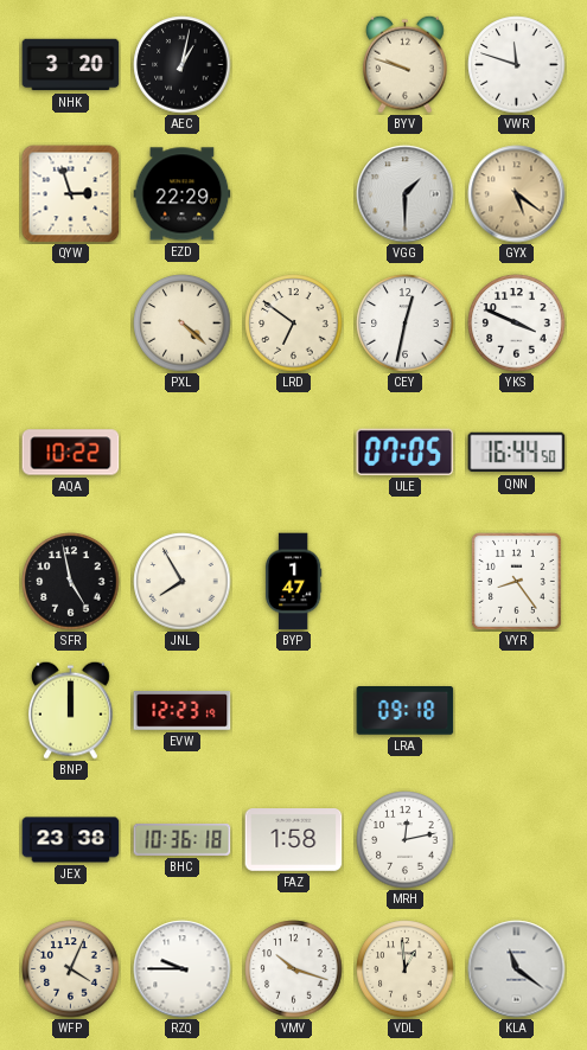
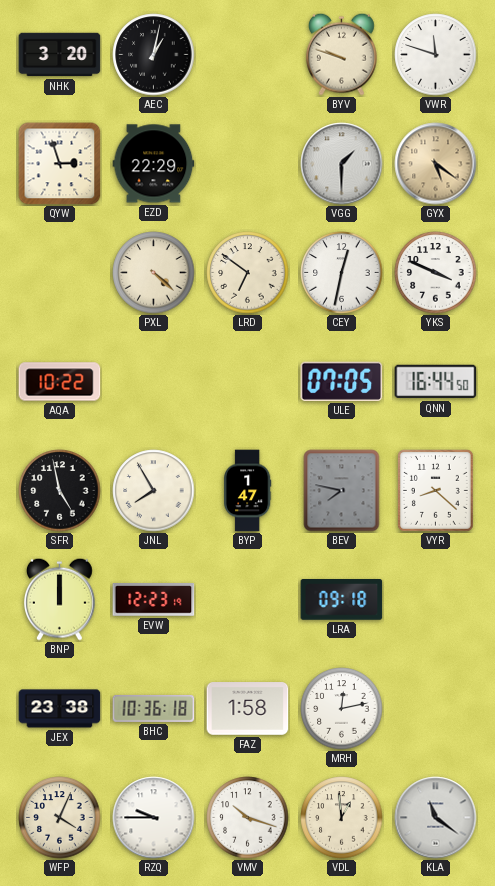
BEV: none -> 7:47
VYR: 8:24 -> 8:22
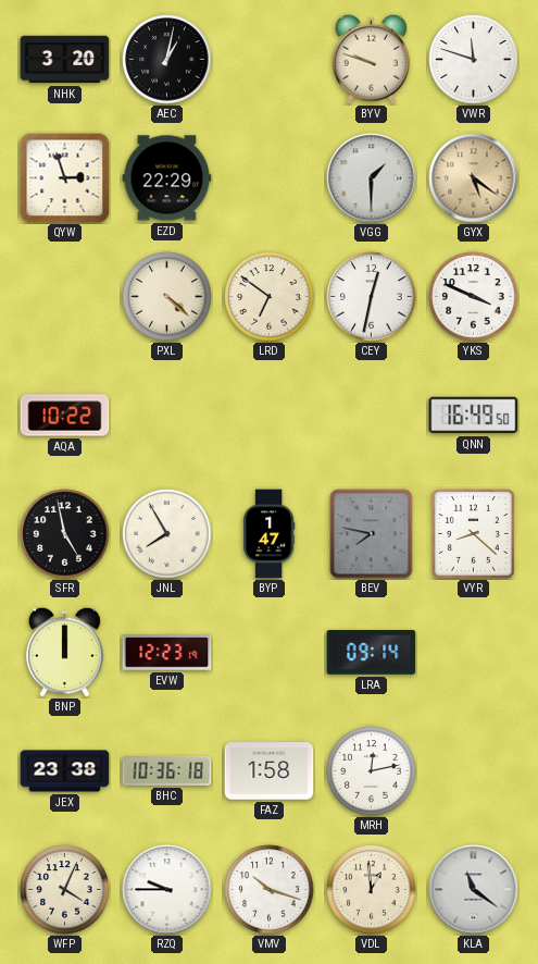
ULE: 07:05 -> none
QNN: 16:44 -> 16:49
LRA: 09:18 -> 09:14
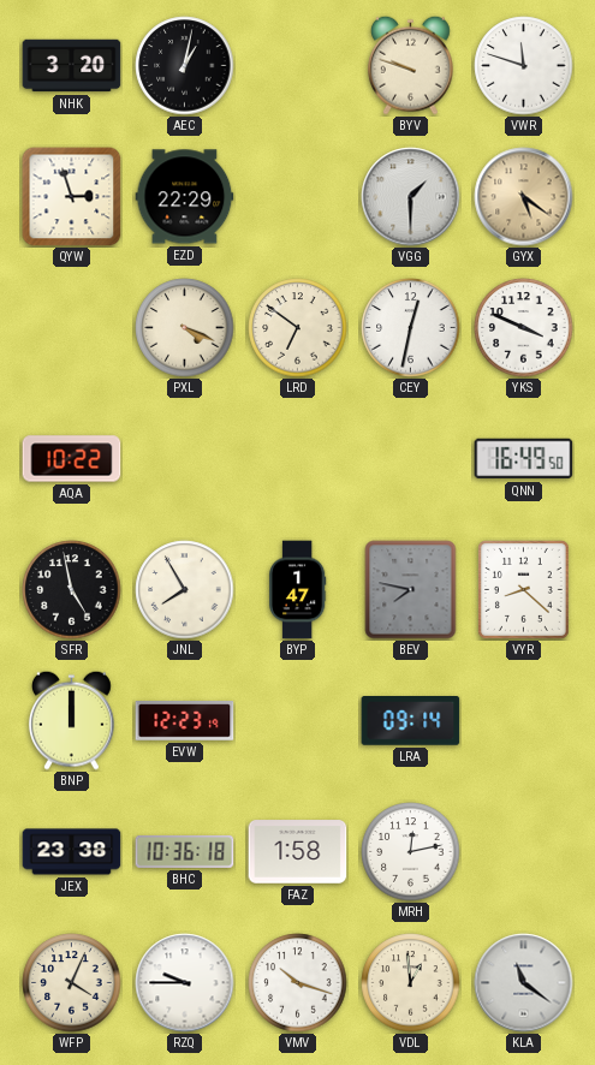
PXL: 4:22 -> 4:19
